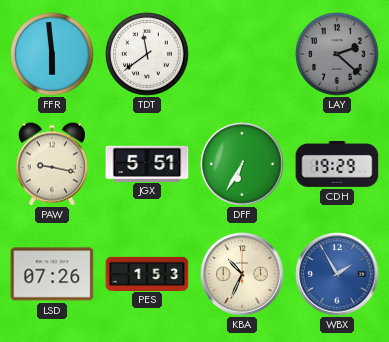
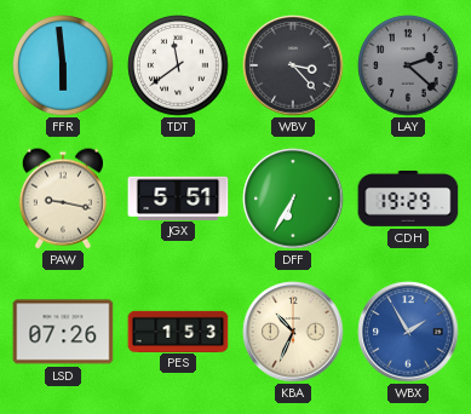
WBV: none -> 3:23
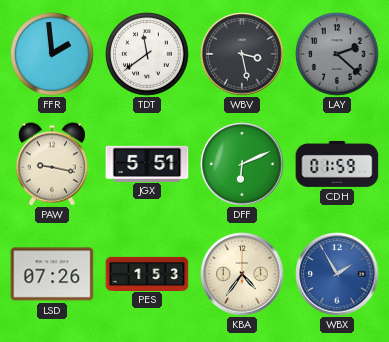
FFR: 5:59 -> 1:59
WBV: 3:23 -> 3:28
DFF: 6:35 -> 6:11
CDH: 19:29 -> 01:59
KBA: 10:34 -> 4:36
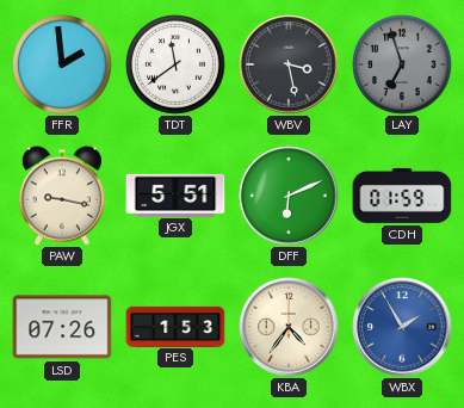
LAY: 2:22 -> 6:57
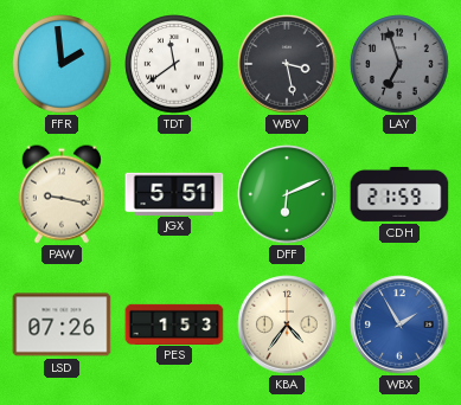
CDH: 01:59 -> 21:59
